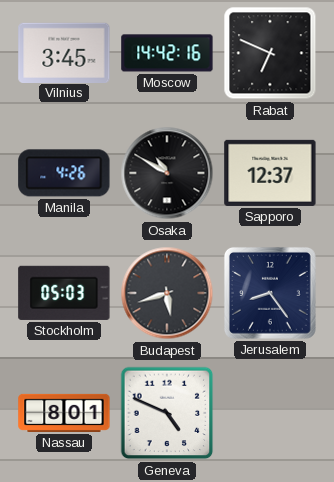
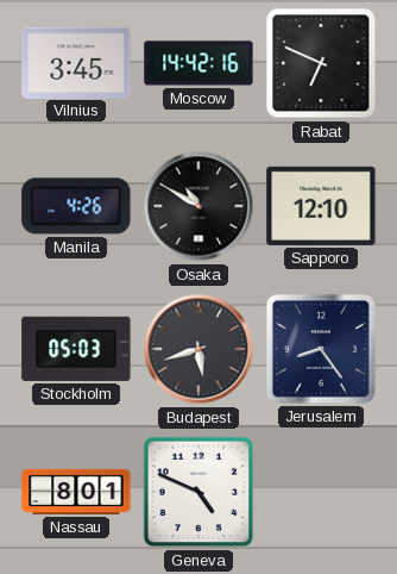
Sapporo: 12:37 -> 12:10
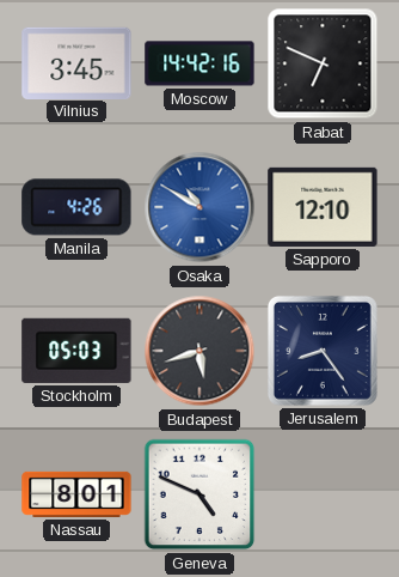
Osaka dial: black -> blue
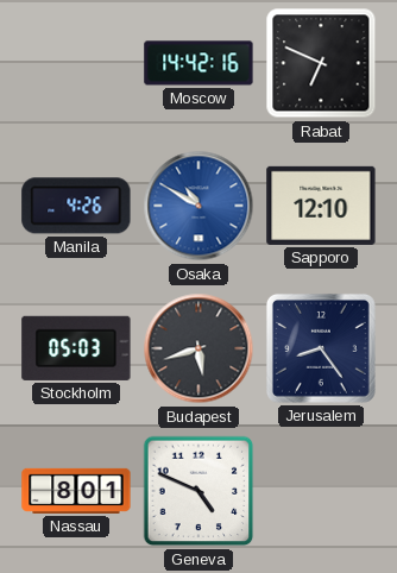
Vilnius: 3:45 -> none
